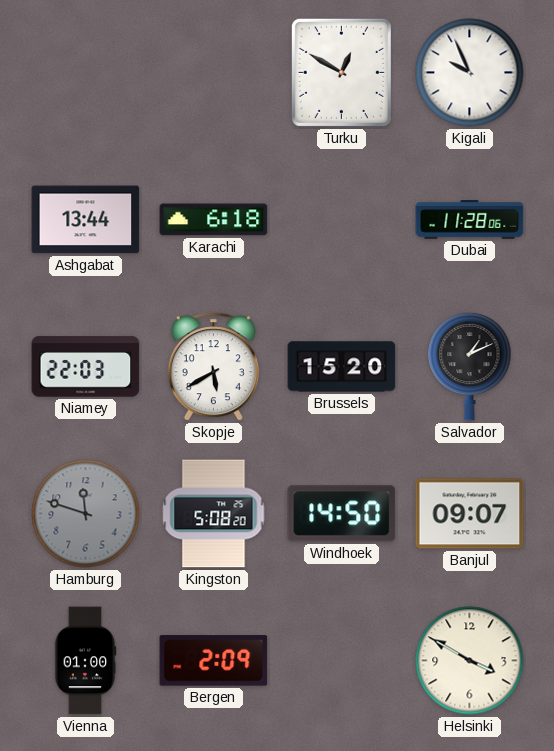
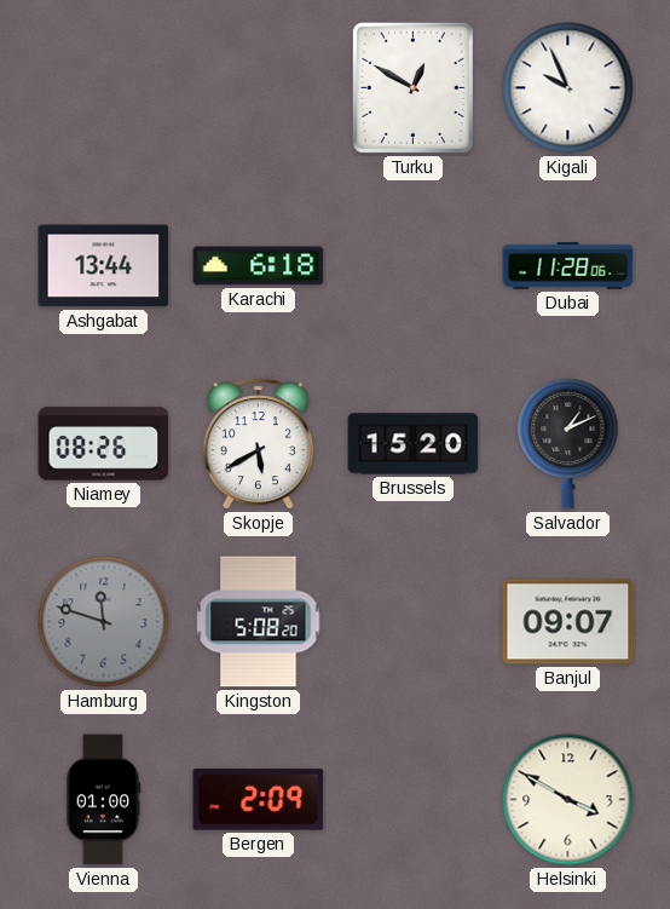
Niamey: 22:03 -> 08:26
Windhoek: 14:50 -> none
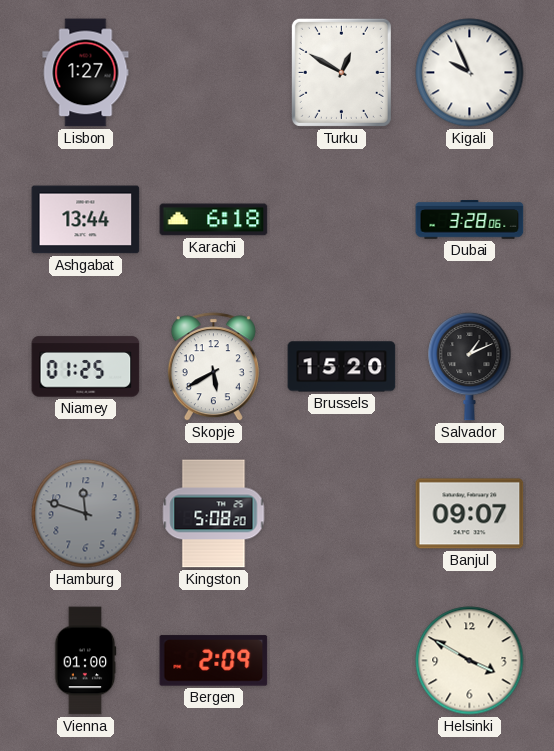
Lisbon: none -> 1:27
Dubai: 11:28 -> 3:28
Niamey: 08:26 -> 01:25
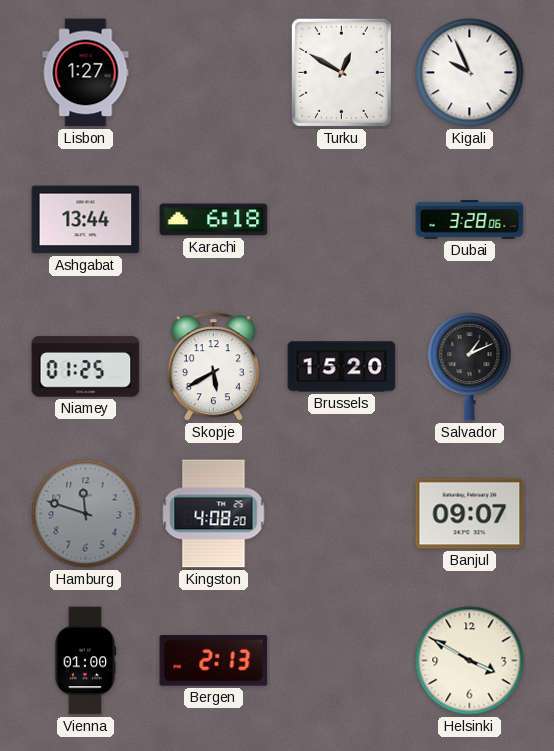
Kingston: 5:08 -> 4:08
Bergen: 2:09 -> 2:13
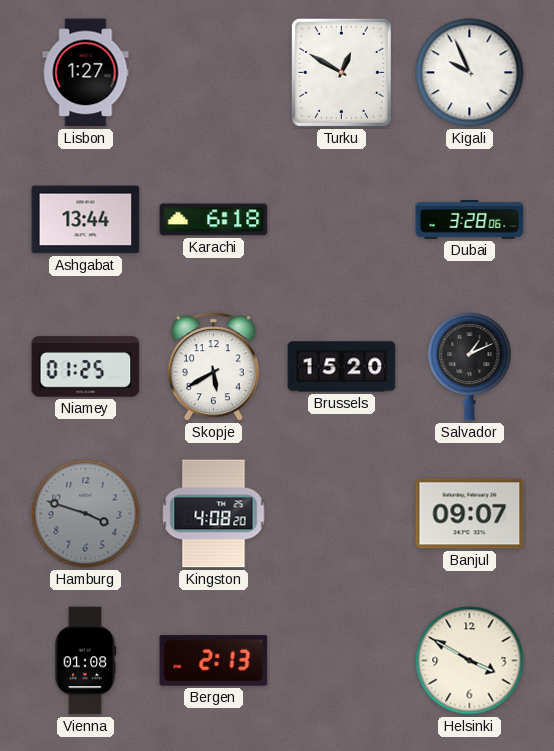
Hamburg: 11:48 -> 3:48
Vienna: 01:00 -> 01:08
